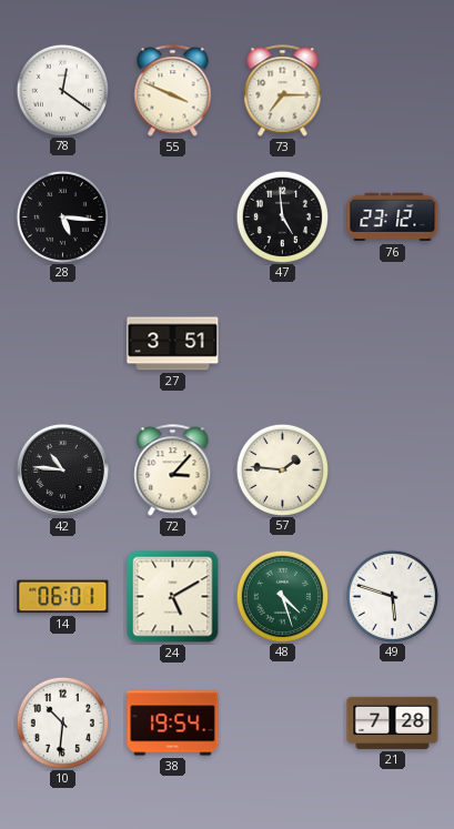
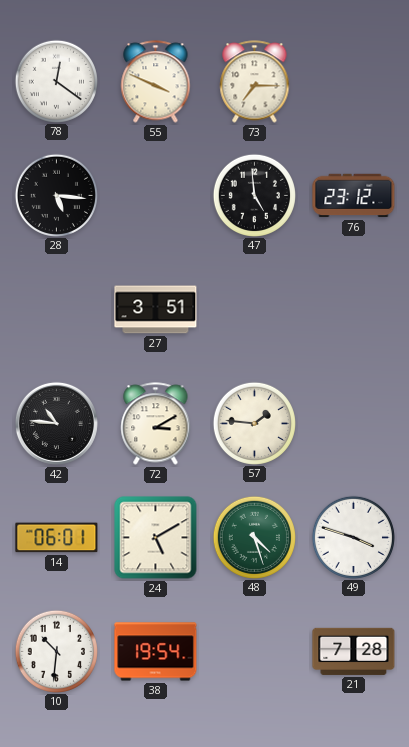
72: 3:07 -> 3:10
49: 5:48 -> 3:48
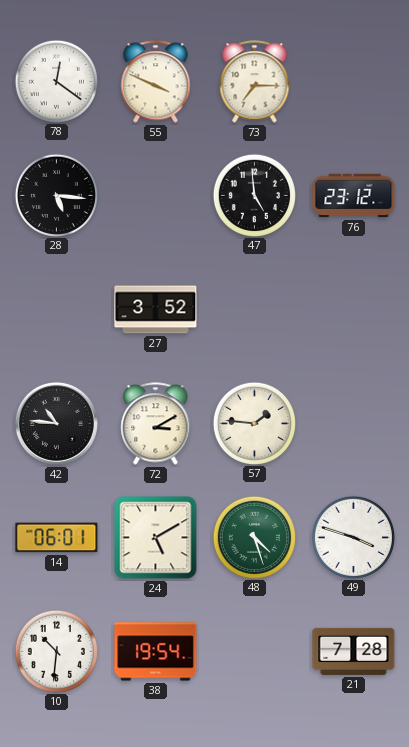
27: 3:51 -> 3:52
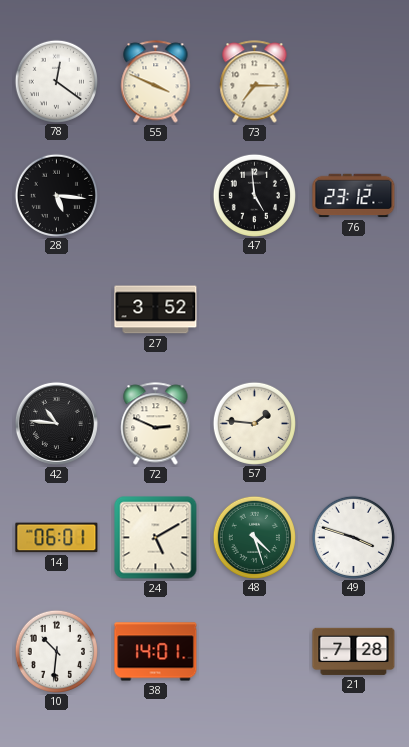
72: 3:10 -> 2:49
38: 19:54 -> 14:01
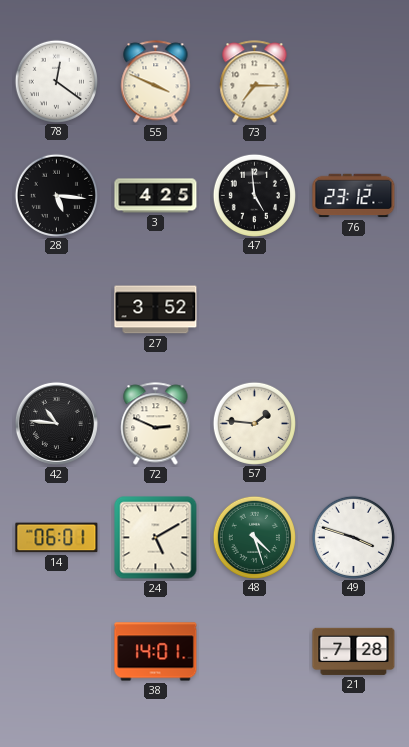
3: none -> 4:25
10: 10:31 -> none
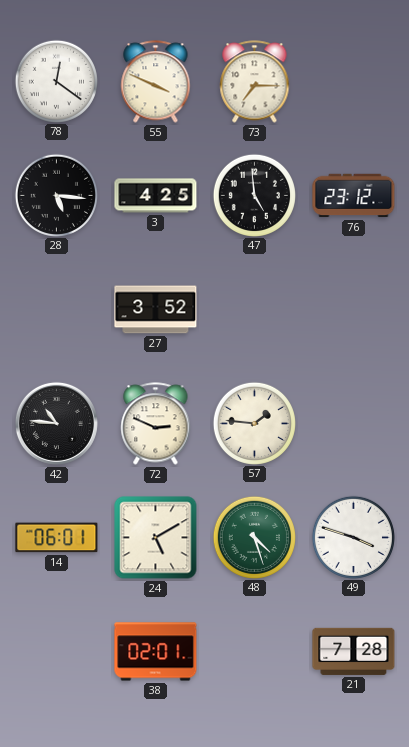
38: 14:01 -> 02:01
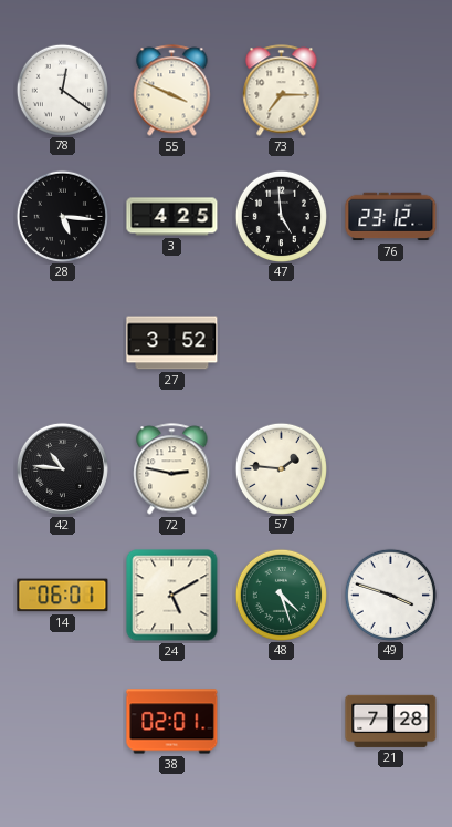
72: 2:49 -> 2:47
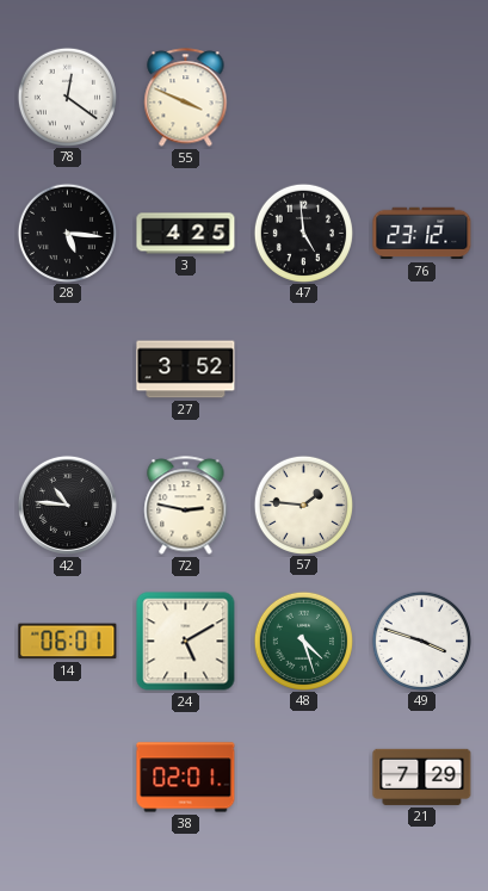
73: 7:15 -> none
21: 7:28 -> 7:29
